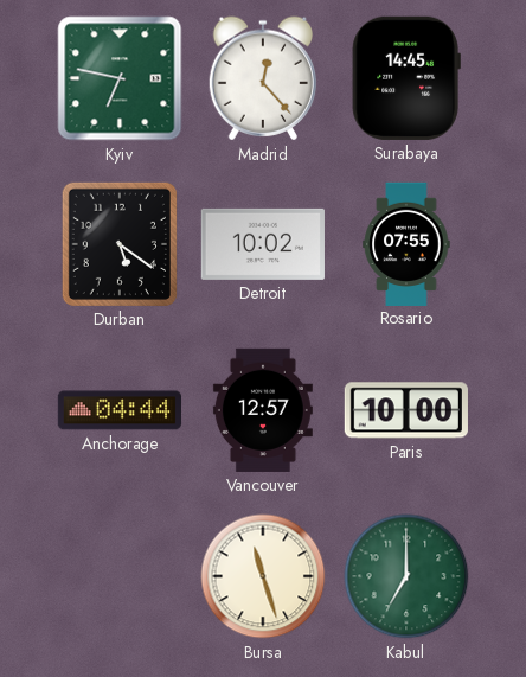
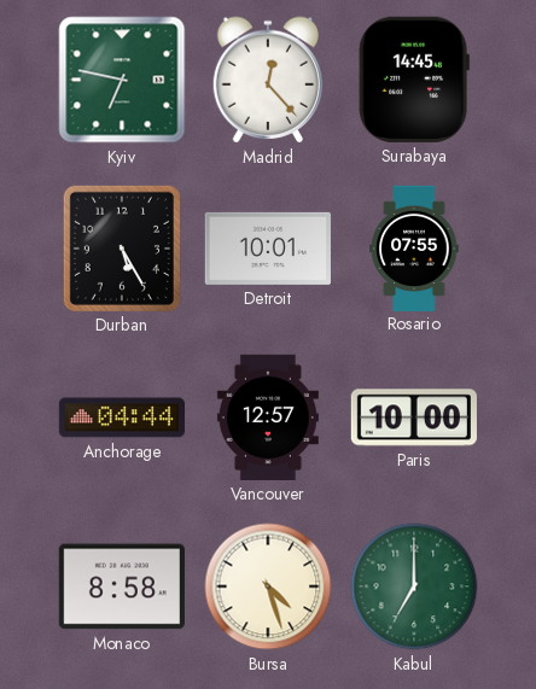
Durban: 5:21 -> 5:25
Detroit: 10:02 -> 10:01
Monaco: none -> 8:58
Bursa: 11:27 -> 4:27
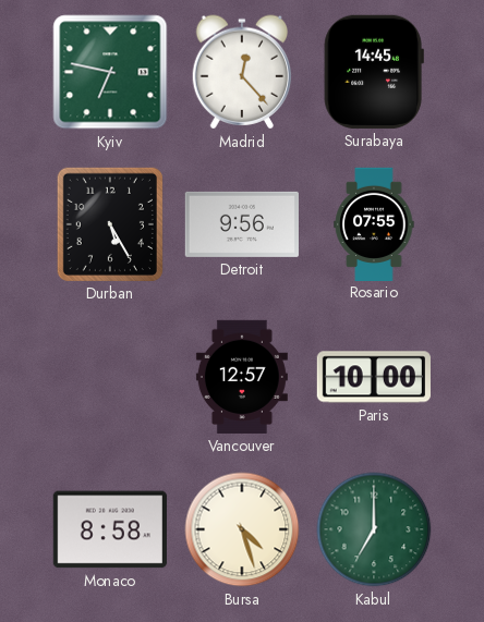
Detroit: 10:01 -> 9:56
Anchorage: 04:44 -> none
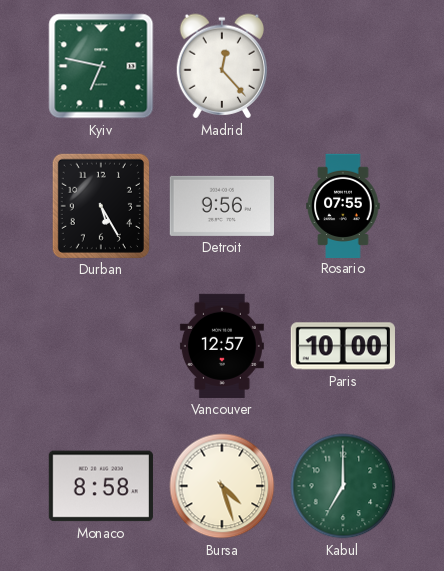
Surabaya: 14:45 -> none
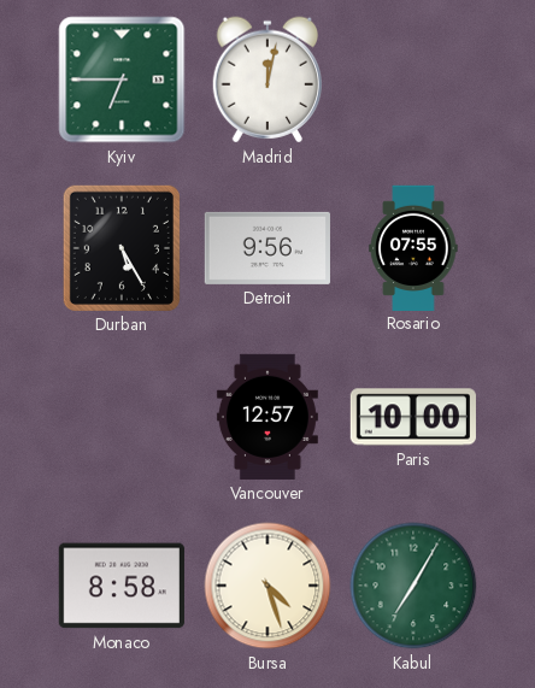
Kyiv: 6:47 -> 6:45
Madrid: 12:23 -> 12:02
Kabul: 7:00 -> 7:05
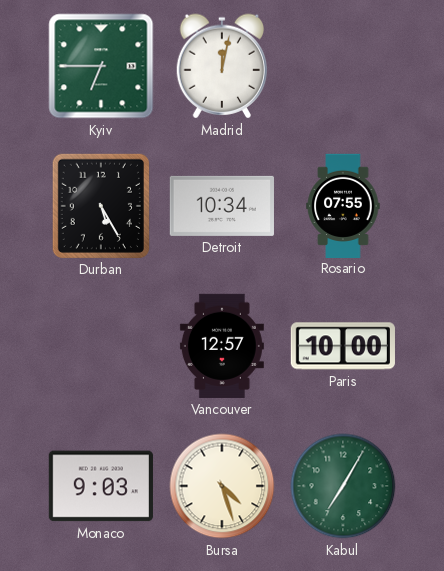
Detroit: 9:56 -> 10:34
Monaco: 8:58 -> 9:03
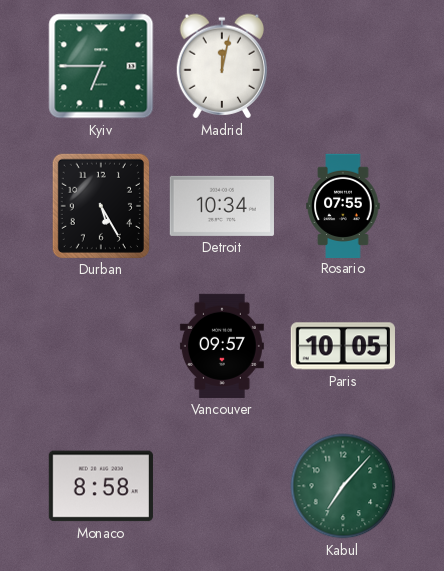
Vancouver: 12:57 -> 09:57
Paris: 10:00 -> 10:05
Monaco: 9:03 -> 8:58
Bursa: 4:27 -> none
Kabul: 7:05 -> 7:07
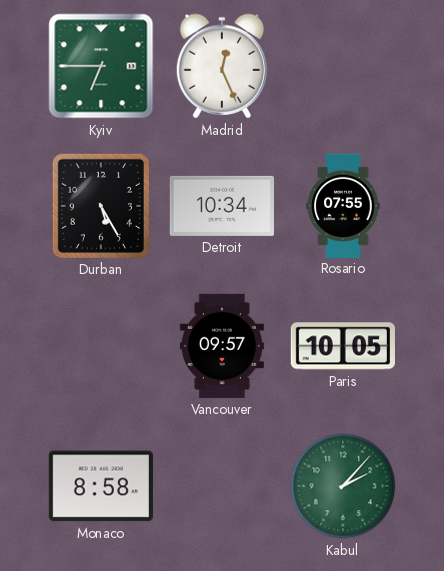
Madrid: 12:02 -> 12:26
Kabul: 7:07 -> 2:07
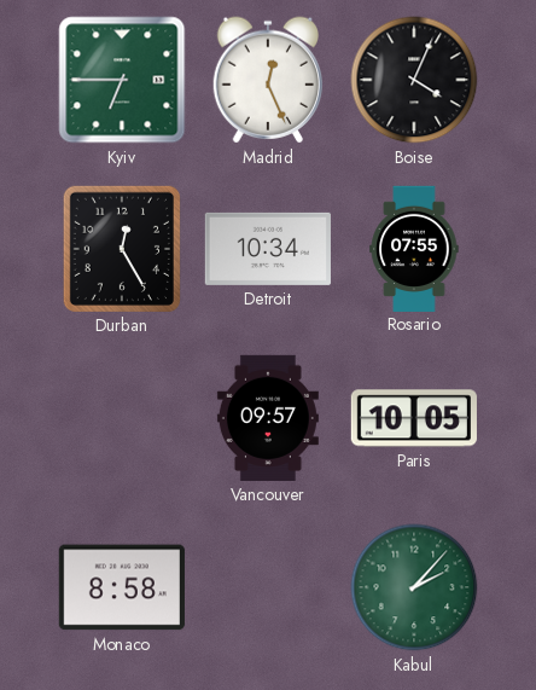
Boise: none -> 4:04
Durban: 5:25 -> 12:25
